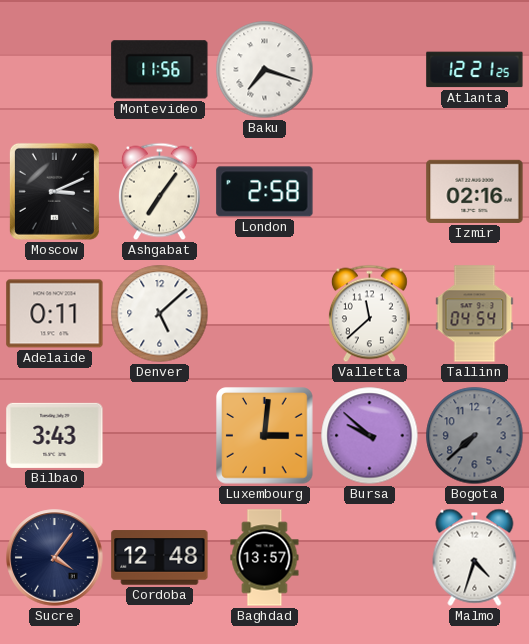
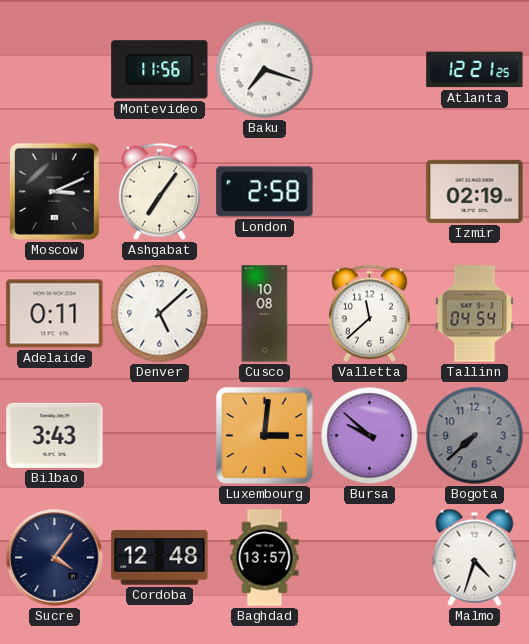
Izmir: 02:16 -> 02:19
Cusco: none -> 10:08
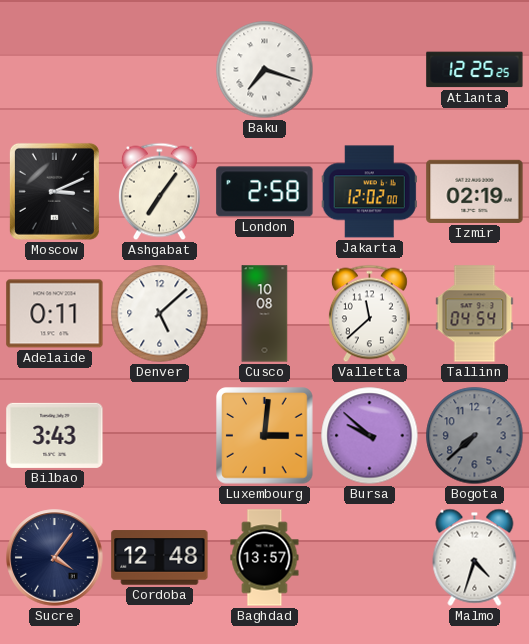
Montevideo: 11:56 -> none
Atlanta: 12:21 -> 12:25
Jakarta: none -> 12:02
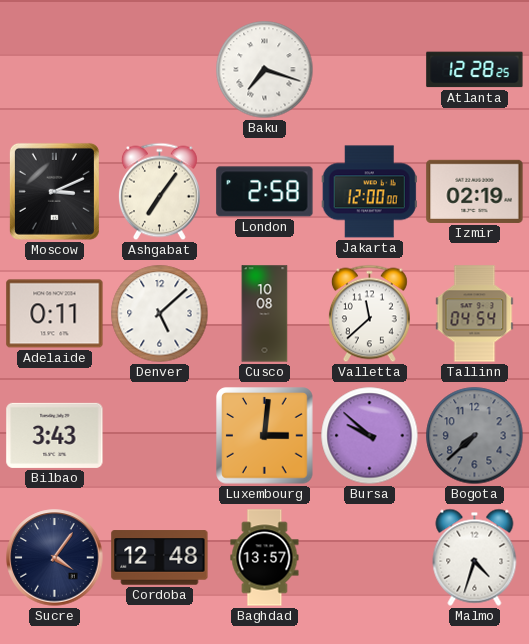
Atlanta: 12:25 -> 12:28
Jakarta: 12:02 -> 12:00
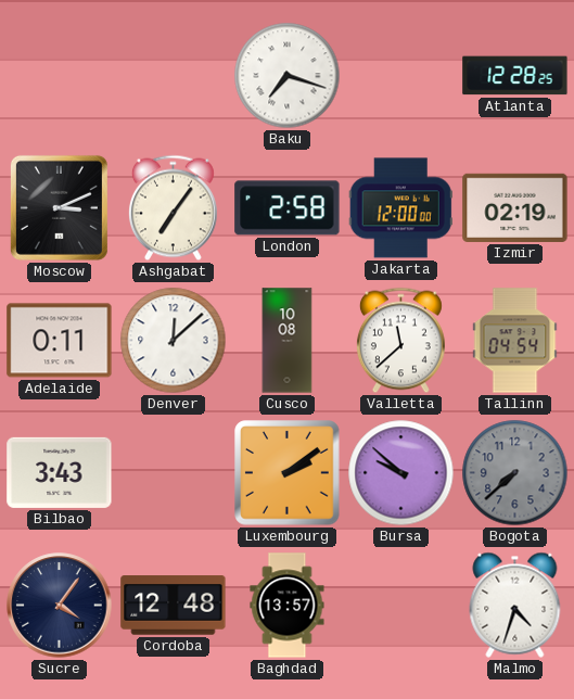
Denver: 5:08 -> 12:08
Luxembourg: 3:01 -> 2:09
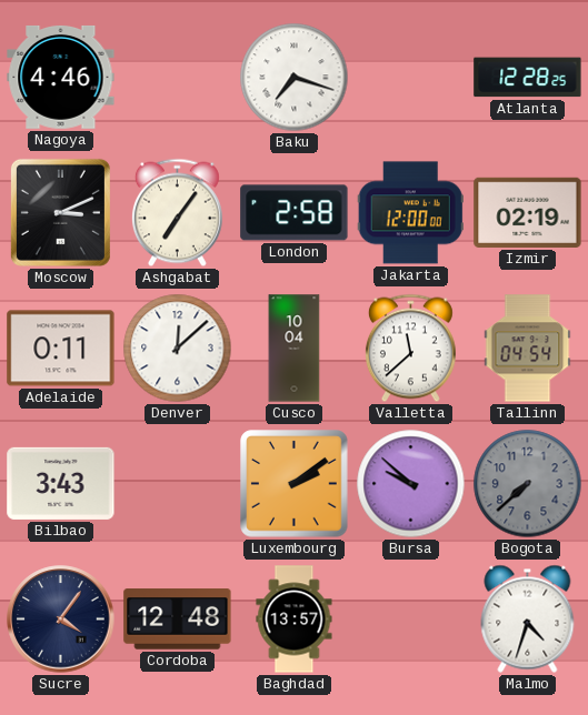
Nagoya: none -> 4:46
Cusco: 10:08 -> 10:04
